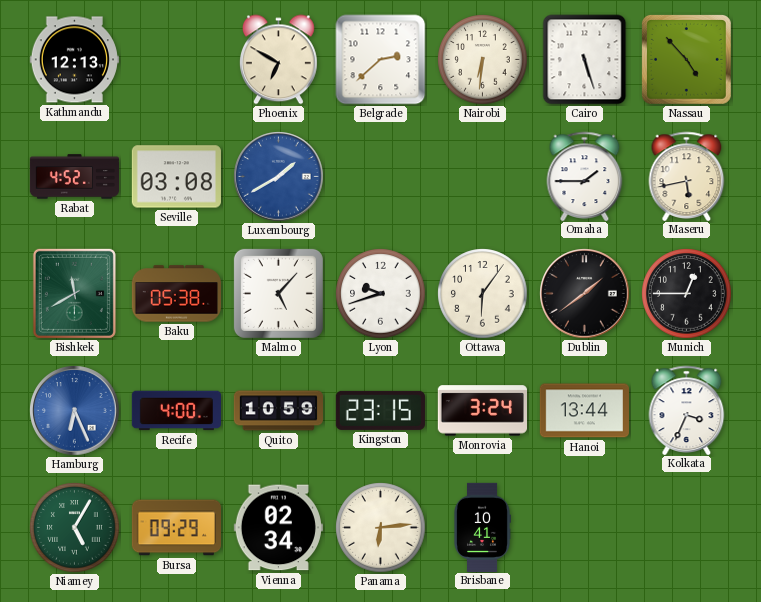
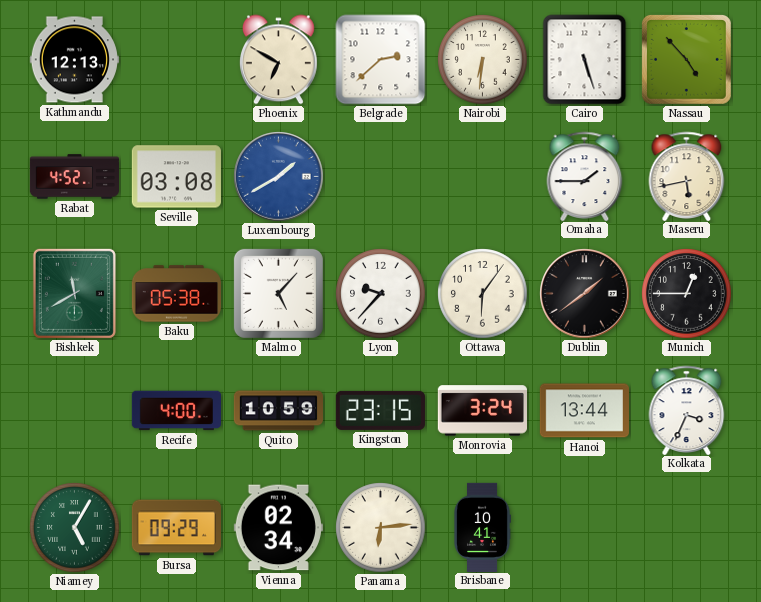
Lyon: 9:42 -> 9:37
Hamburg: 6:26 -> none
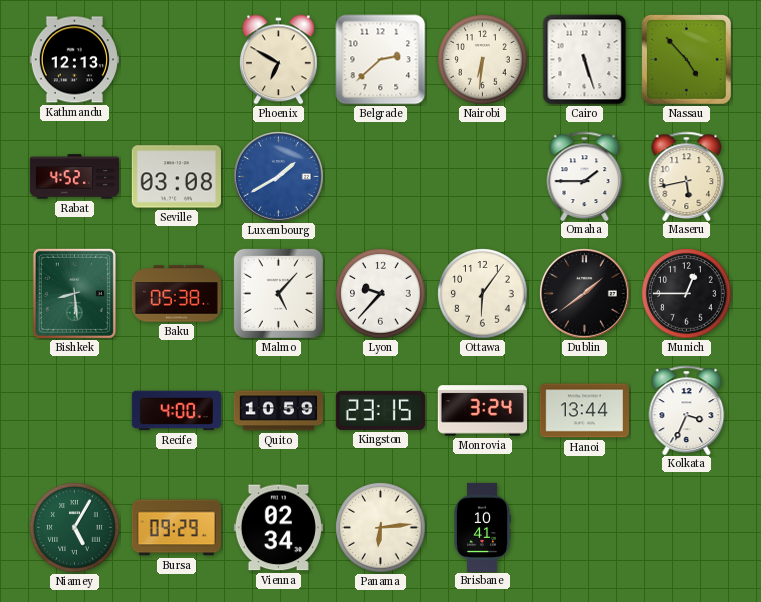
Bishkek: 11:40 -> 8:29
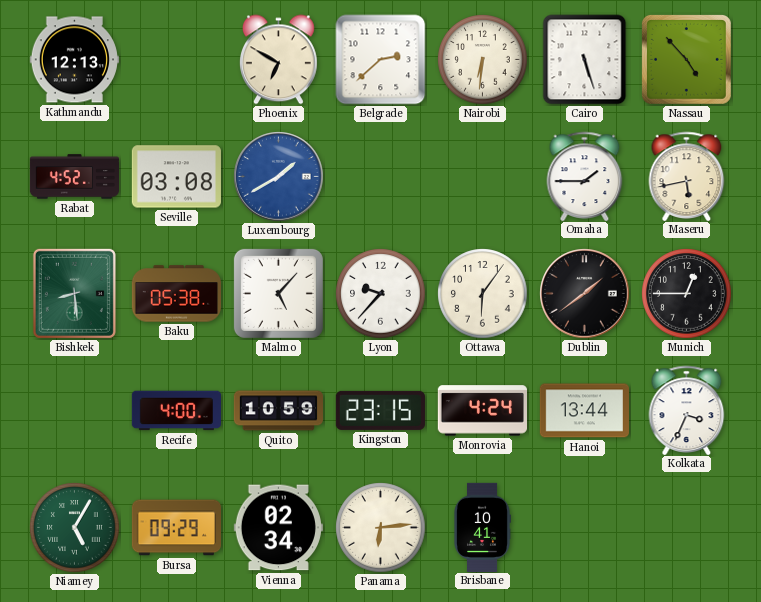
Monrovia: 3:24 -> 4:24
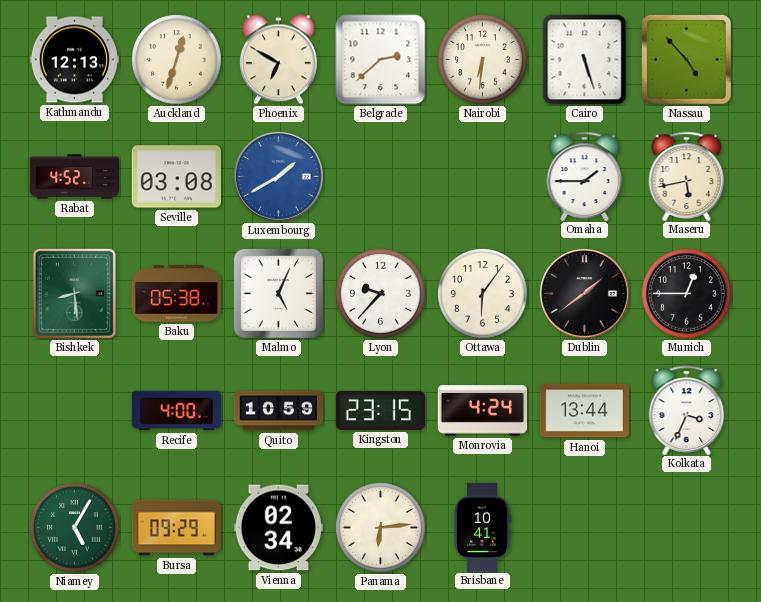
Auckland: none -> 12:33
Malmo: 5:07 -> 5:04
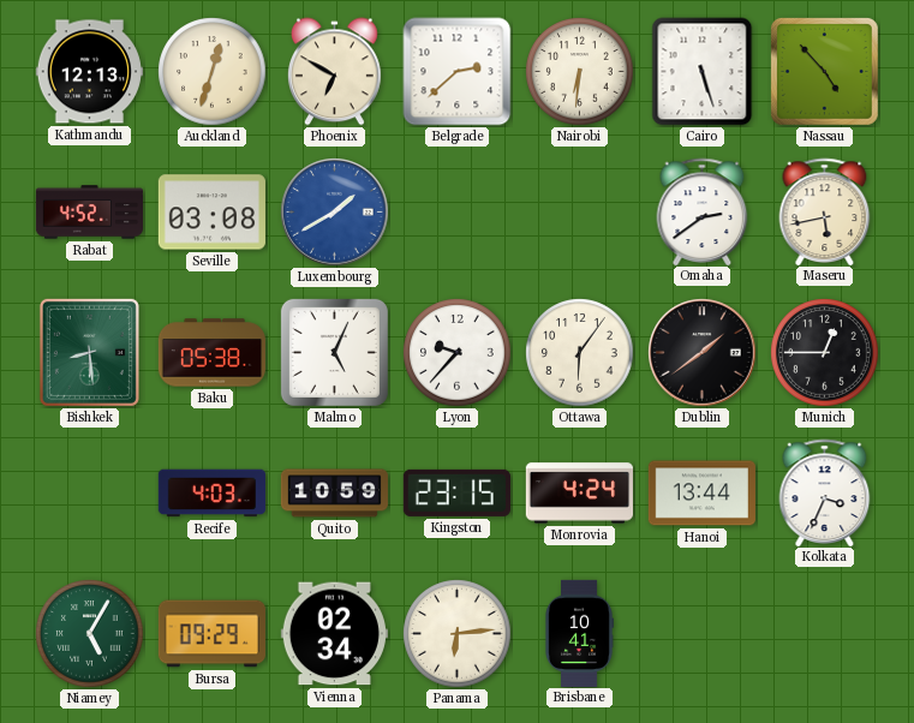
Omaha: 1:45 -> 2:39
Recife: 4:00 -> 4:03
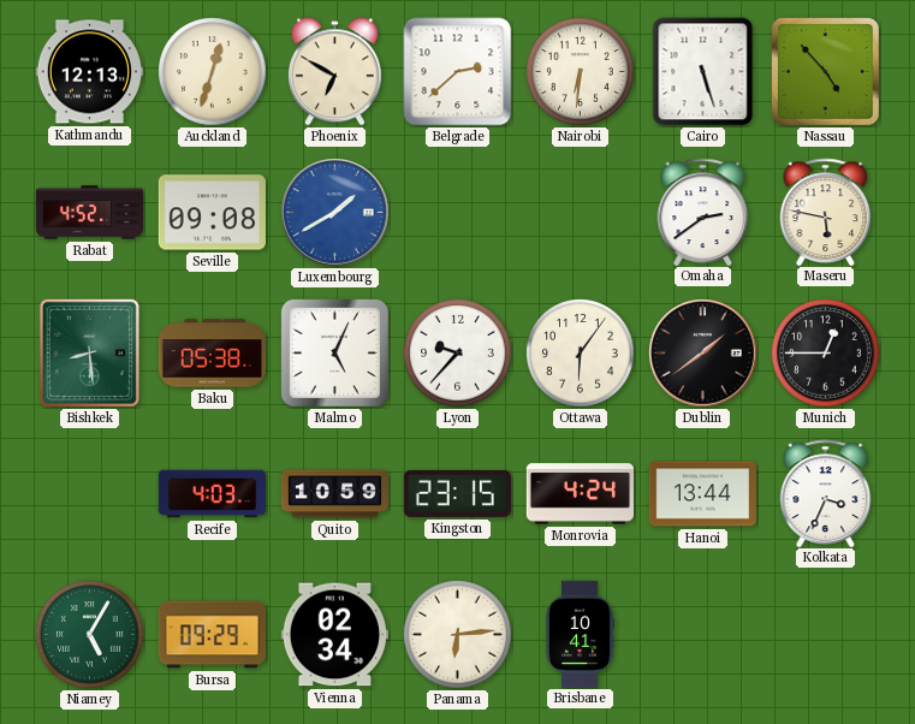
Seville: 03:08 -> 09:08
Maseru: 5:43 -> 5:47
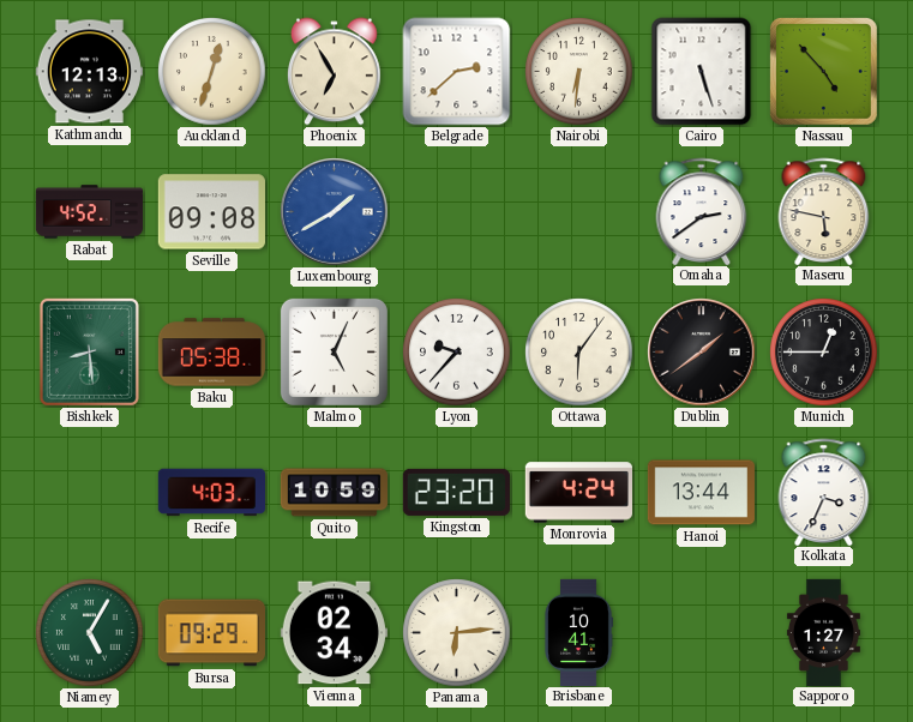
Phoenix: 6:50 -> 6:55
Kingston: 23:15 -> 23:20
Sapporo: none -> 1:27
